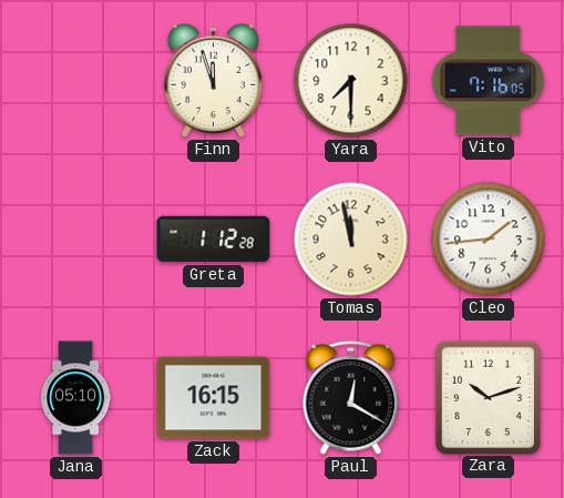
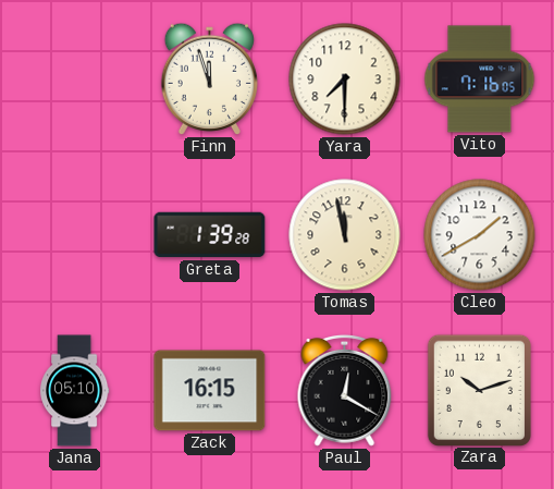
Greta: 1:12 -> 1:39
Cleo: 1:44 -> 1:40
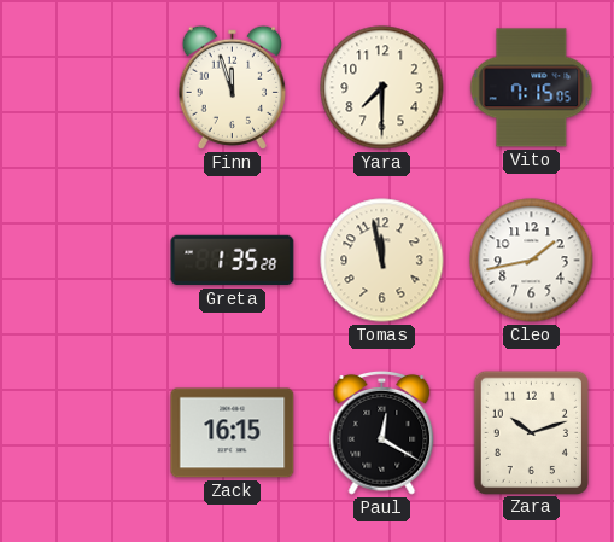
Vito: 7:16 -> 7:15
Greta: 1:39 -> 1:35
Cleo: 1:40 -> 1:43
Jana: 05:10 -> none
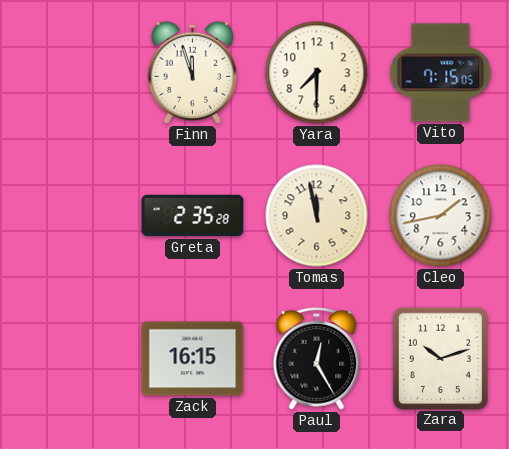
Greta: 1:35 -> 2:35
Paul: 12:20 -> 12:25
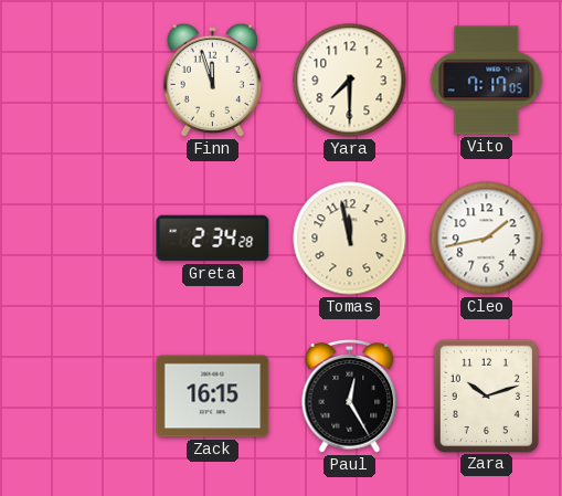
Vito: 7:15 -> 7:17
Greta: 2:35 -> 2:34
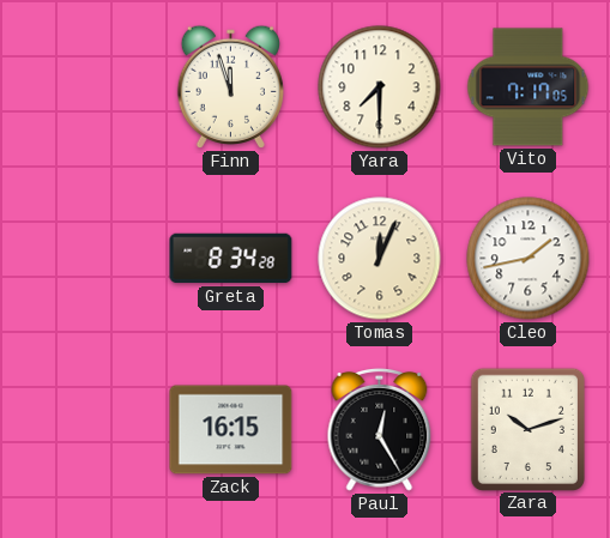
Greta: 2:34 -> 8:34
Tomas: 11:58 -> 12:04
